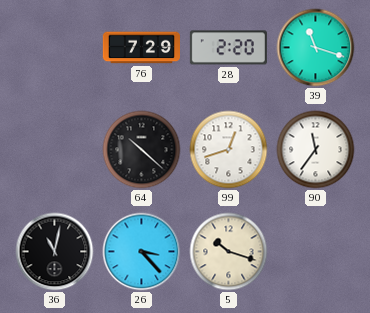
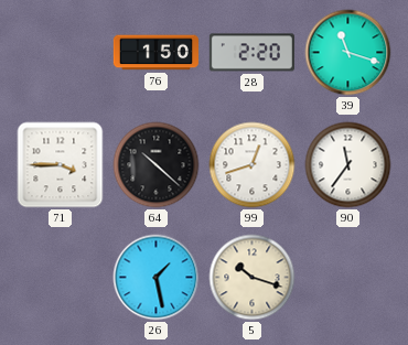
76: 7:29 -> 1:50
71: none -> 3:45
36: 11:02 -> none
26: 3:23 -> 1:28
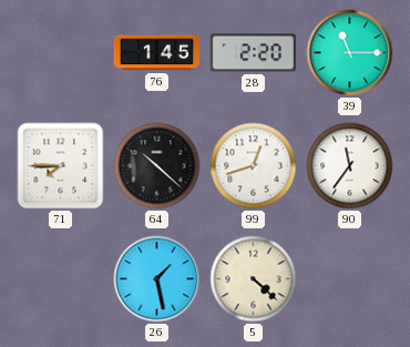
76: 1:50 -> 1:45
39: 11:18 -> 11:15
71: 3:45 -> 7:45
5: 10:18 -> 4:22
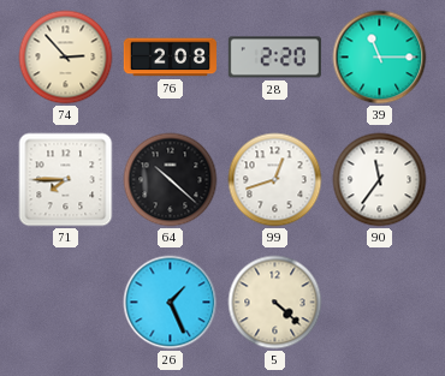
74: none -> 2:53
76: 1:45 -> 2:08
26: 1:28 -> 1:26
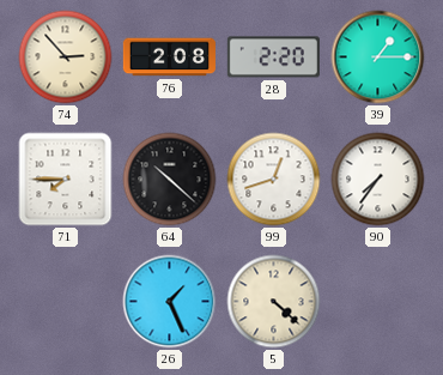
39: 11:15 -> 1:15
90: 11:36 -> 7:36
